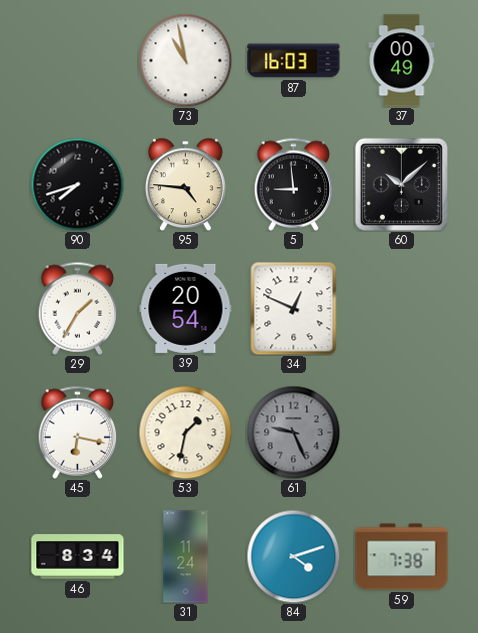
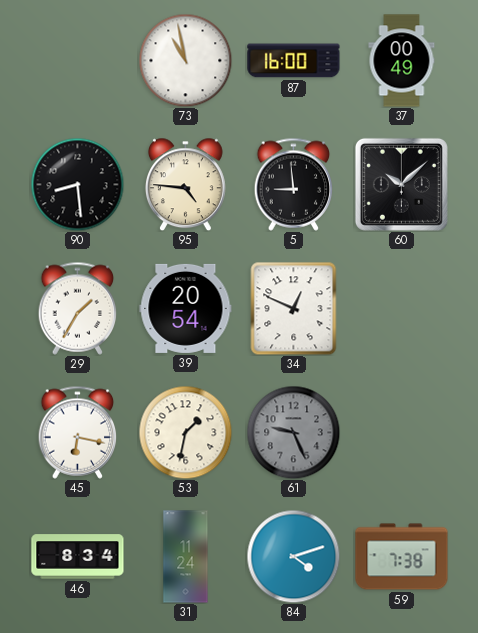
87: 16:03 -> 16:00
90: 7:42 -> 8:29
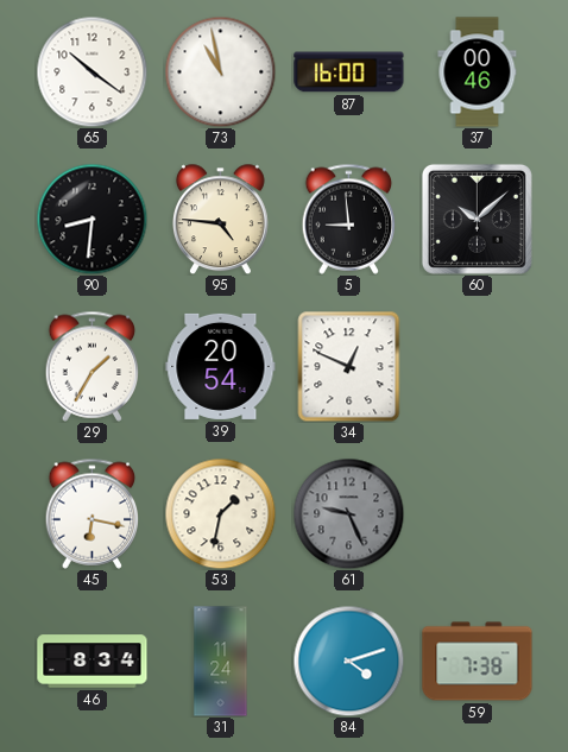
65: none -> 10:21
37: 00:49 -> 00:46
90: 8:29 -> 8:31
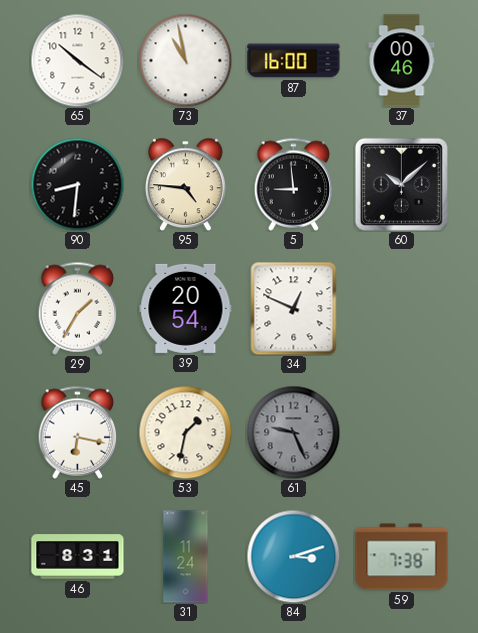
46: 8:34 -> 8:31
84: 4:12 -> 3:12
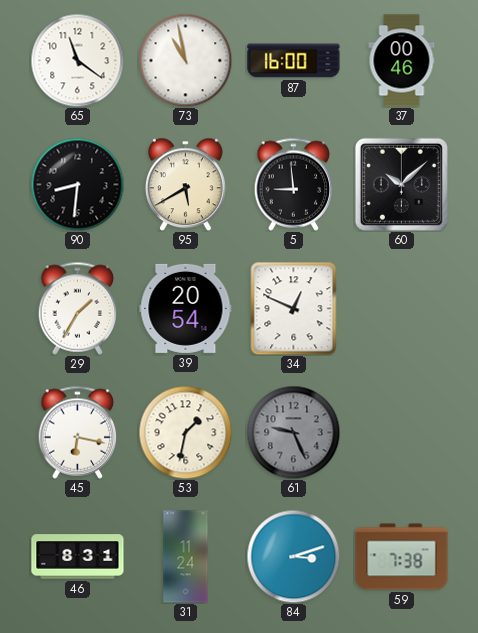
65: 10:21 -> 11:21
95: 4:46 -> 5:40
